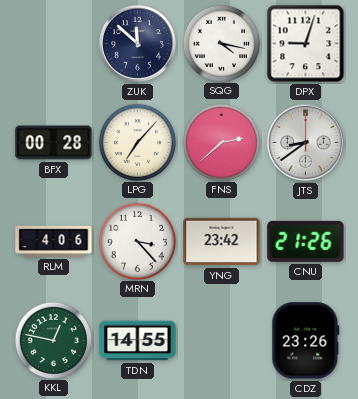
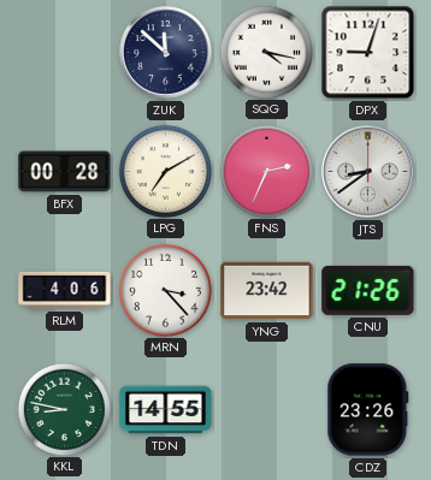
LPG: 7:07 -> 7:10
FNS: 2:38 -> 2:34
KKL: 12:47 -> 8:47
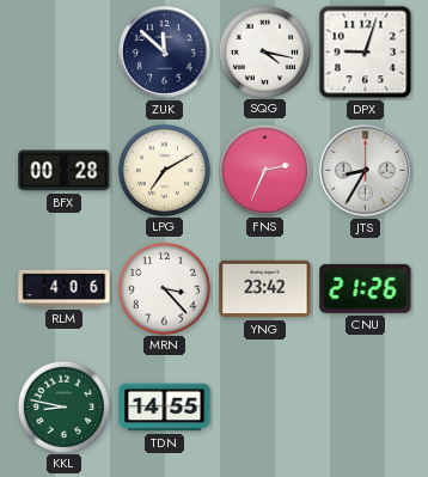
JTS: 8:39 -> 8:35
CDZ: 23:26 -> none
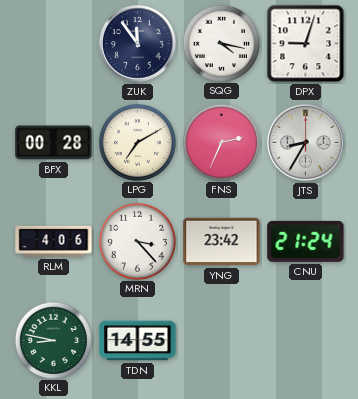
ZUK: 11:52 -> 11:54
CNU: 21:26 -> 21:24
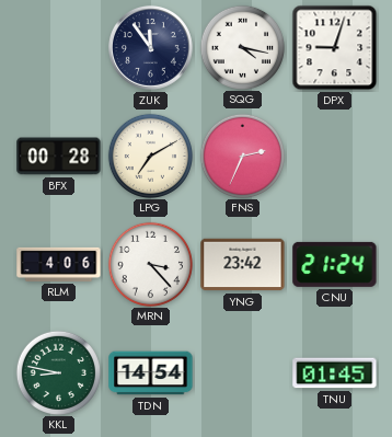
JTS: 8:35 -> none
TDN: 14:55 -> 14:54
TNU: none -> 01:45
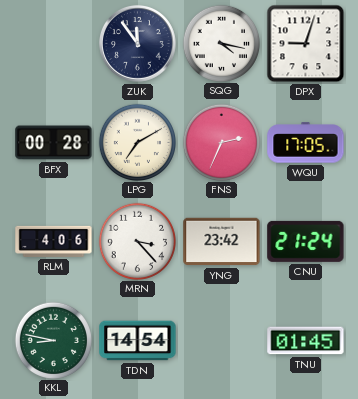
WQU: none -> 17:05
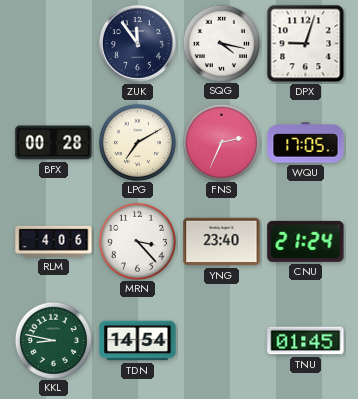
YNG: 23:42 -> 23:40
